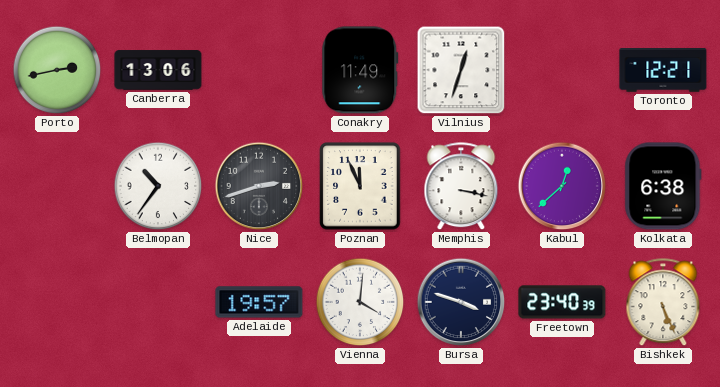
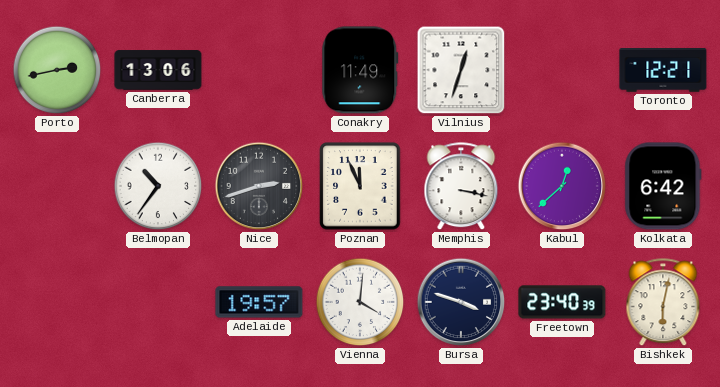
Kolkata: 6:38 -> 6:42
Bishkek: 5:26 -> 6:02
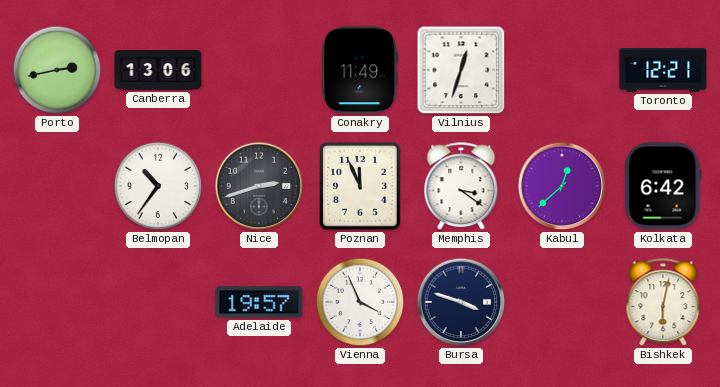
Memphis: 3:17 -> 3:21
Vienna: 4:01 -> 3:56
Freetown: 23:40 -> none
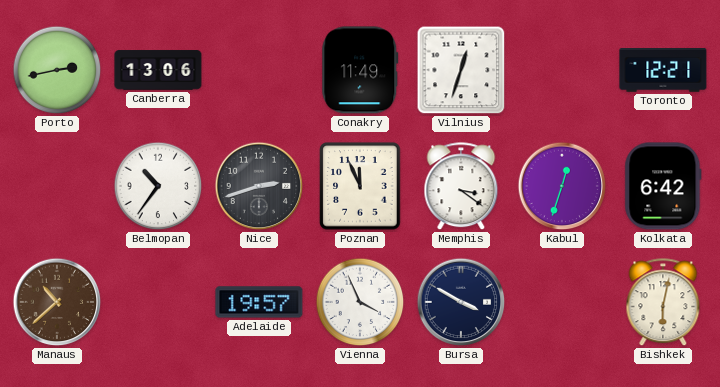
Kabul: 12:38 -> 12:33
Manaus: none -> 10:38
Bursa: 3:48 -> 3:50
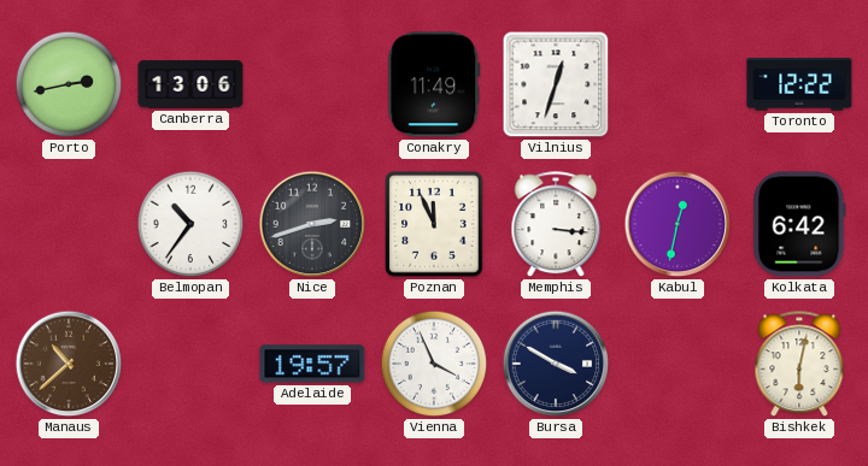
Toronto: 12:21 -> 12:22
Memphis: 3:21 -> 3:16
Kabul: 12:33 -> 12:32
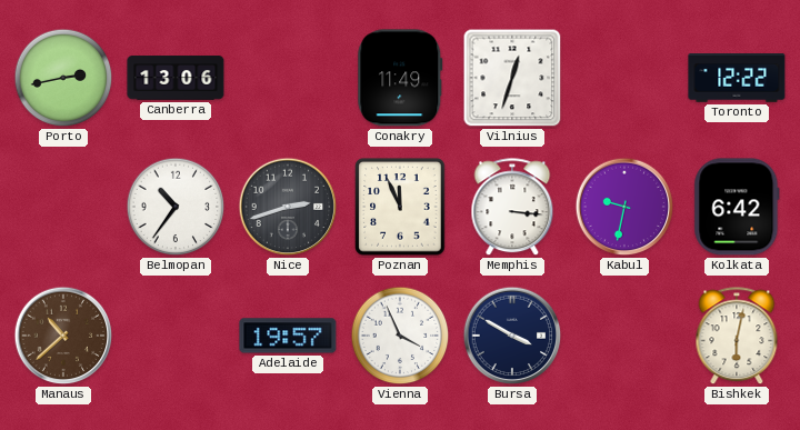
Kabul: 12:32 -> 9:32
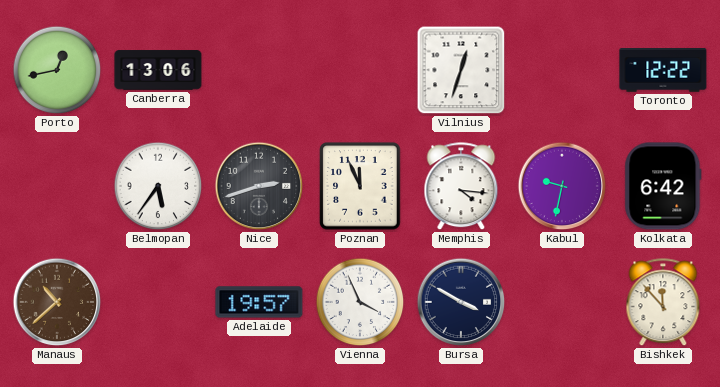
Porto: 2:43 -> 12:43
Conakry: 11:49 -> none
Belmopan: 10:36 -> 5:36
Memphis: 3:16 -> 4:16
Bishkek: 6:02 -> 11:53
